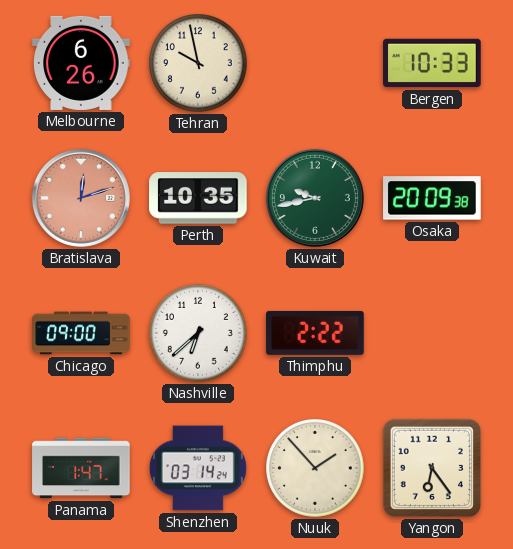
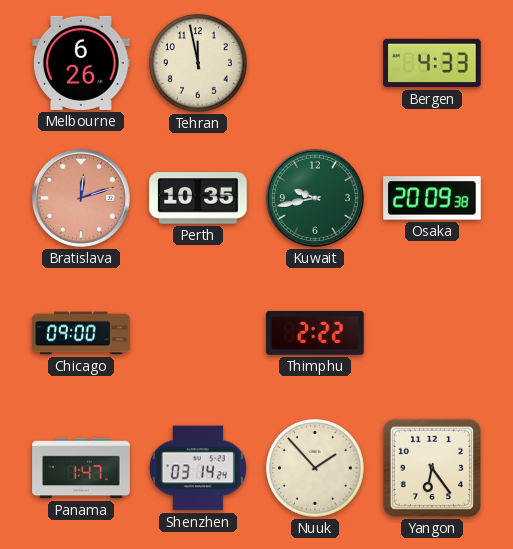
Tehran: 9:58 -> 11:58
Bergen: 10:33 -> 4:33
Nashville: 6:38 -> none
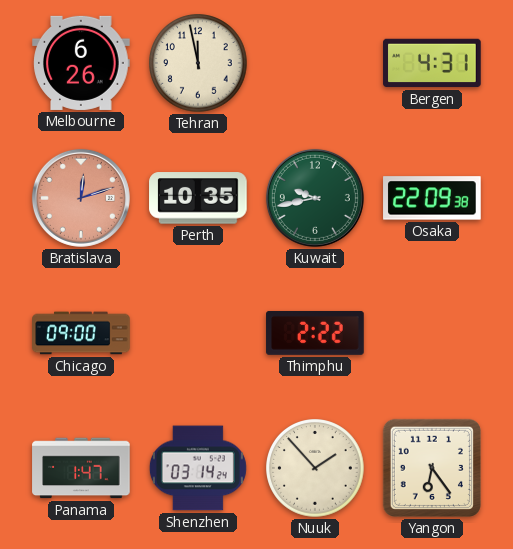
Bergen: 4:33 -> 4:31
Osaka: 20:09 -> 22:09
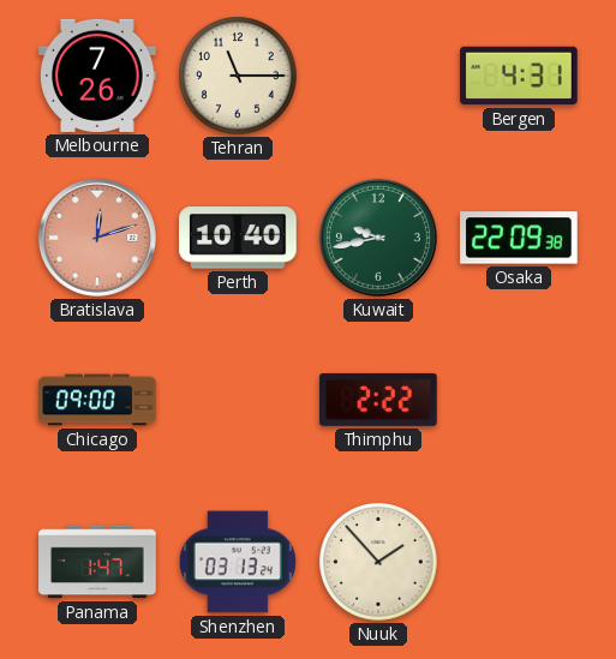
Melbourne: 6:26 -> 7:26
Tehran: 11:58 -> 11:15
Perth: 10:35 -> 10:40
Shenzhen: 03:14 -> 03:13
Yangon: 6:24 -> none
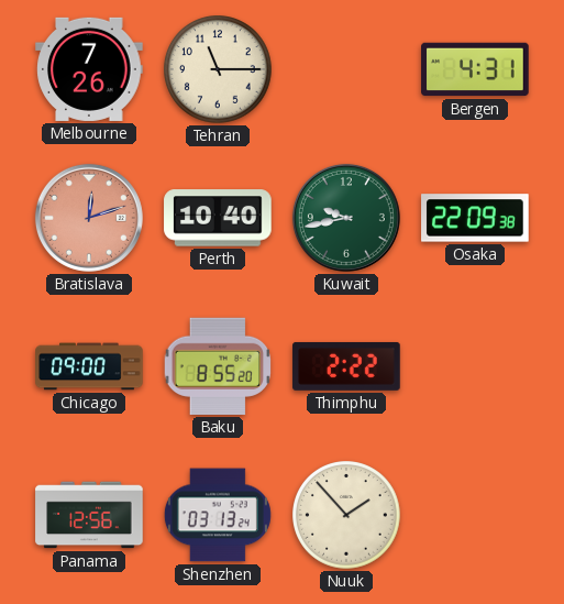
Baku: none -> 8:55
Panama: 1:47 -> 12:56
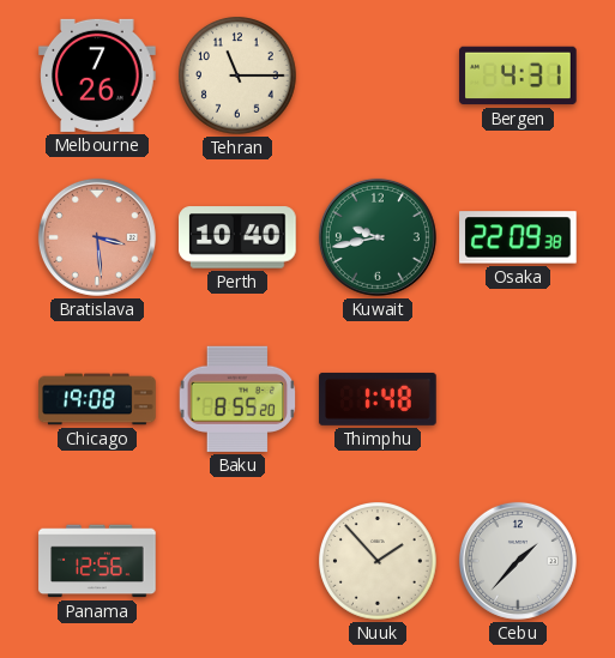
Bratislava: 12:12 -> 3:29
Chicago: 09:00 -> 19:08
Thimphu: 2:22 -> 1:48
Shenzhen: 03:13 -> none
Cebu: none -> 1:37
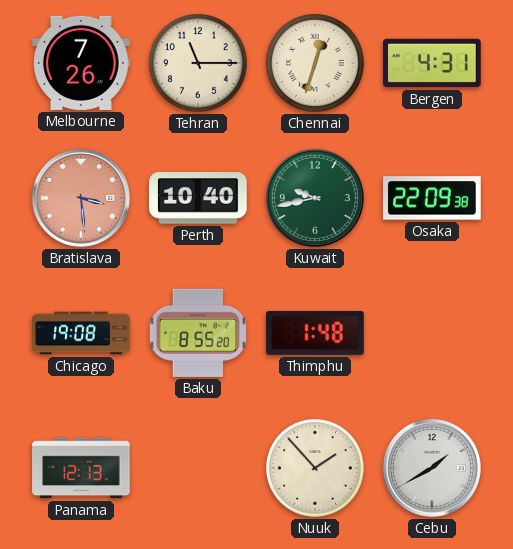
Chennai: none -> 12:33
Panama: 12:56 -> 12:13
Cebu: 1:37 -> 1:40
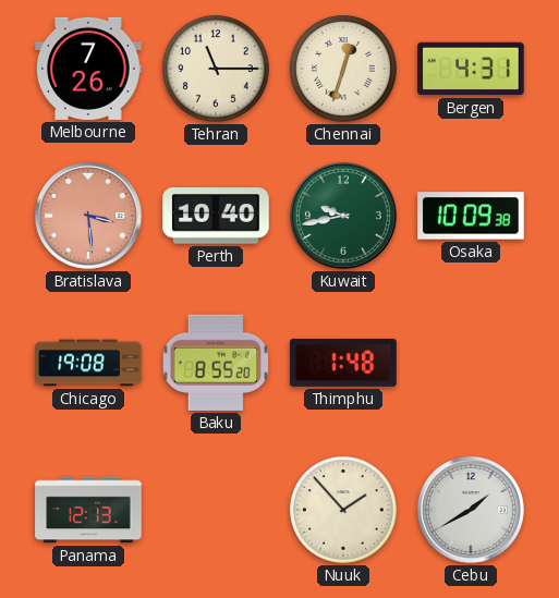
Osaka: 22:09 -> 10:09
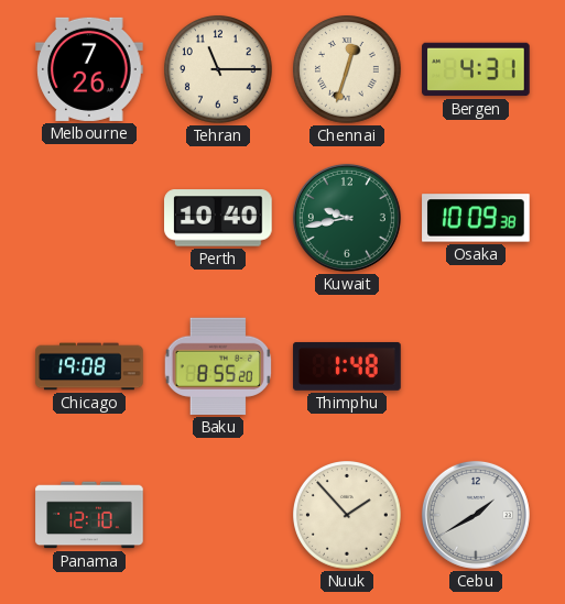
Bratislava: 3:29 -> none
Panama: 12:13 -> 12:10
